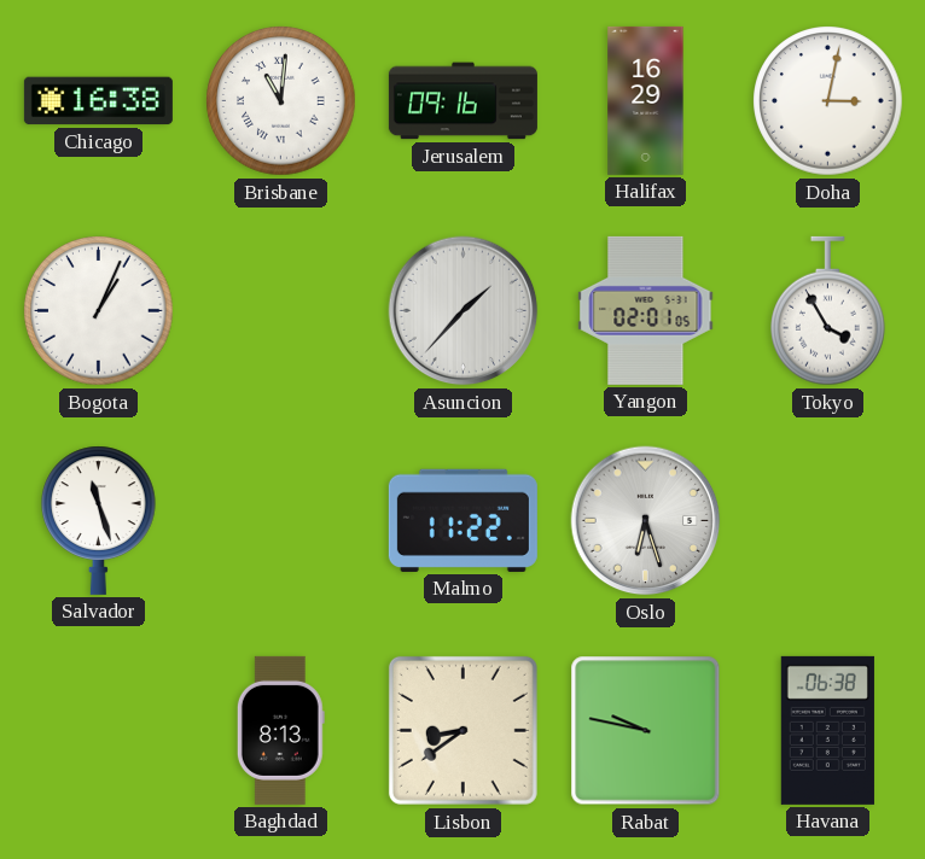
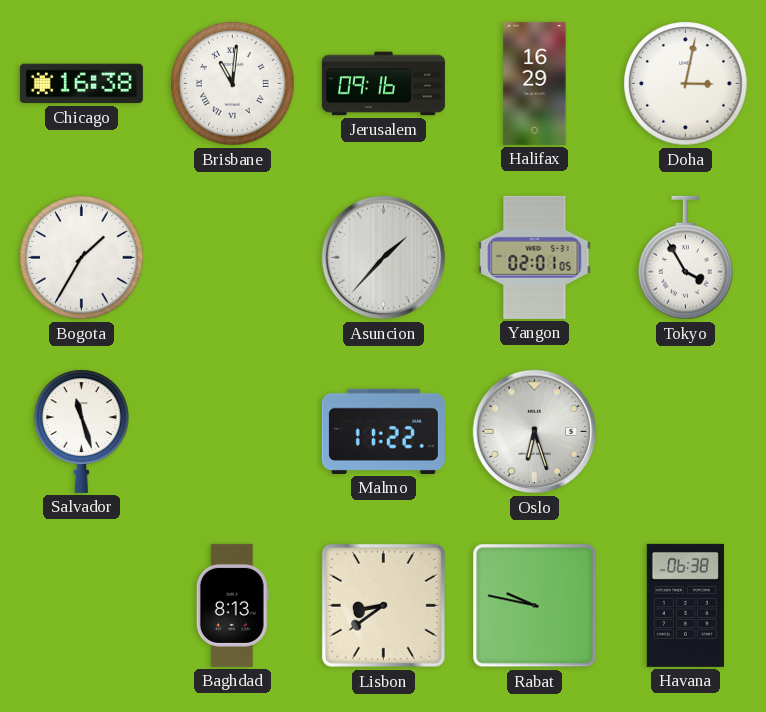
Bogota: 1:04 -> 1:35
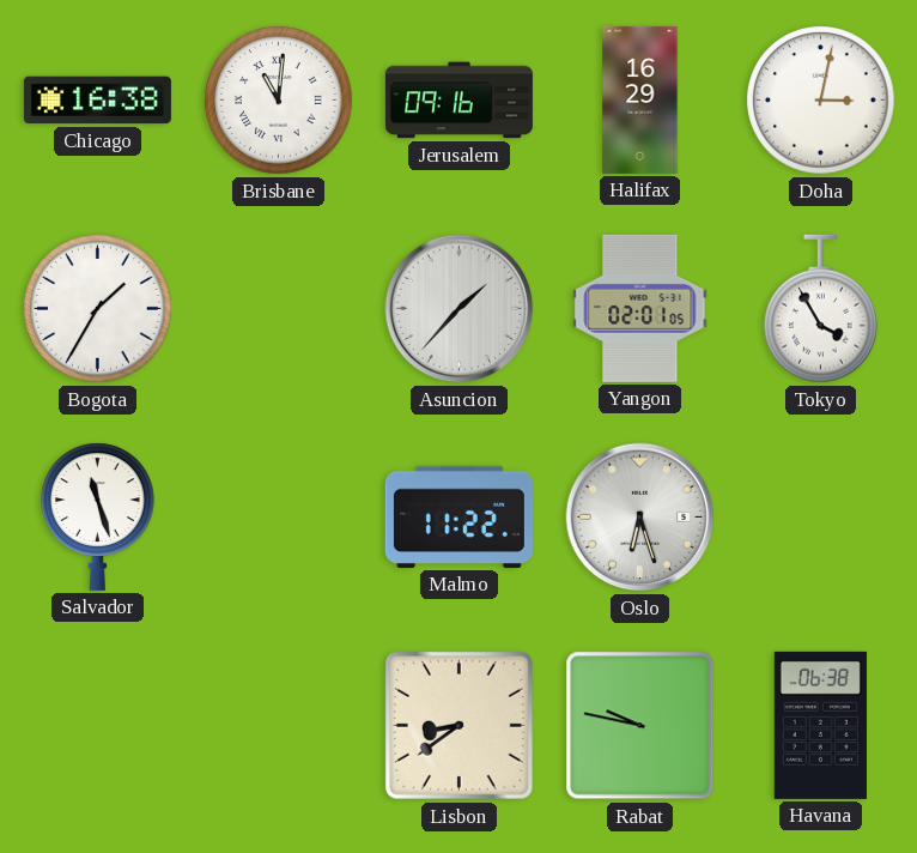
Baghdad: 8:13 -> none
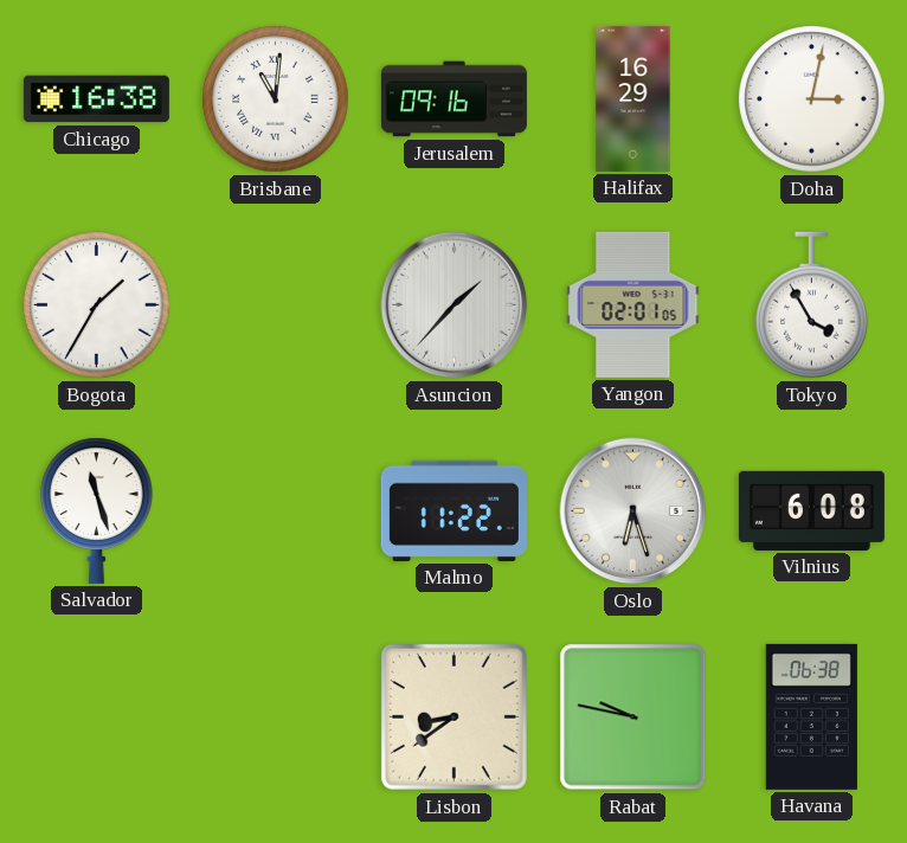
Vilnius: none -> 6:08
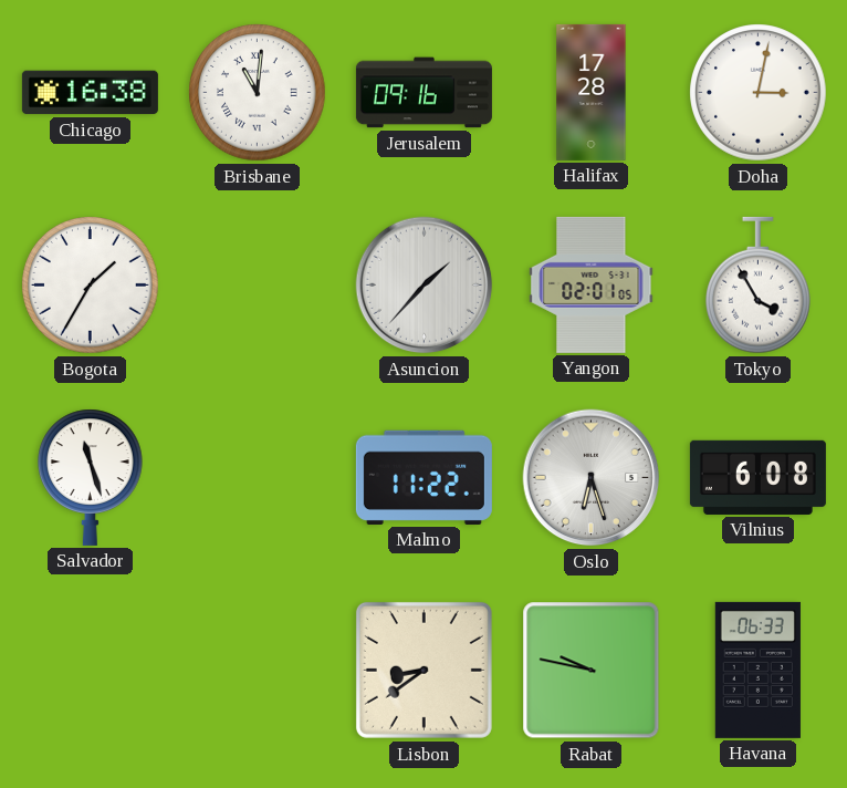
Halifax: 16:29 -> 17:28
Havana: 06:38 -> 06:33
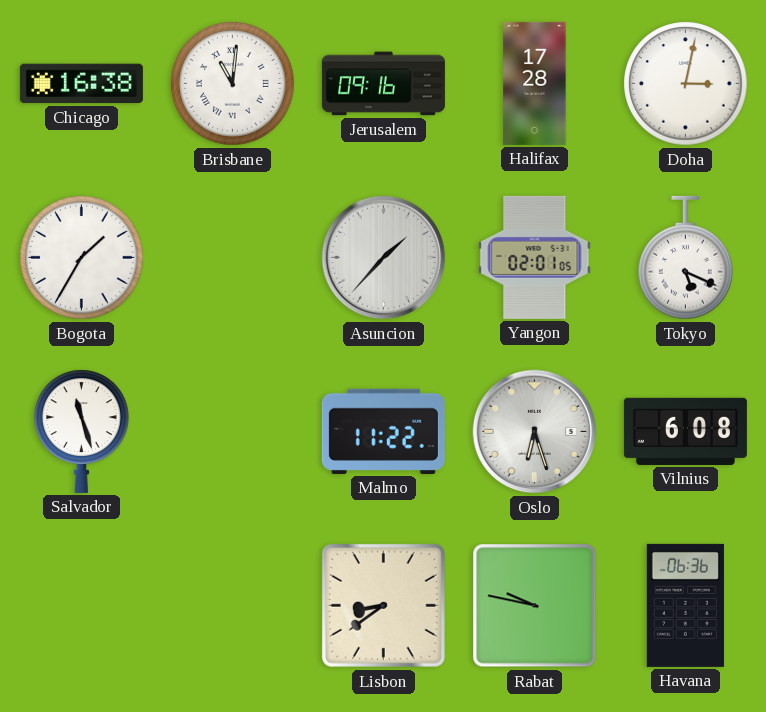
Tokyo: 3:55 -> 5:19
Havana: 06:33 -> 06:36
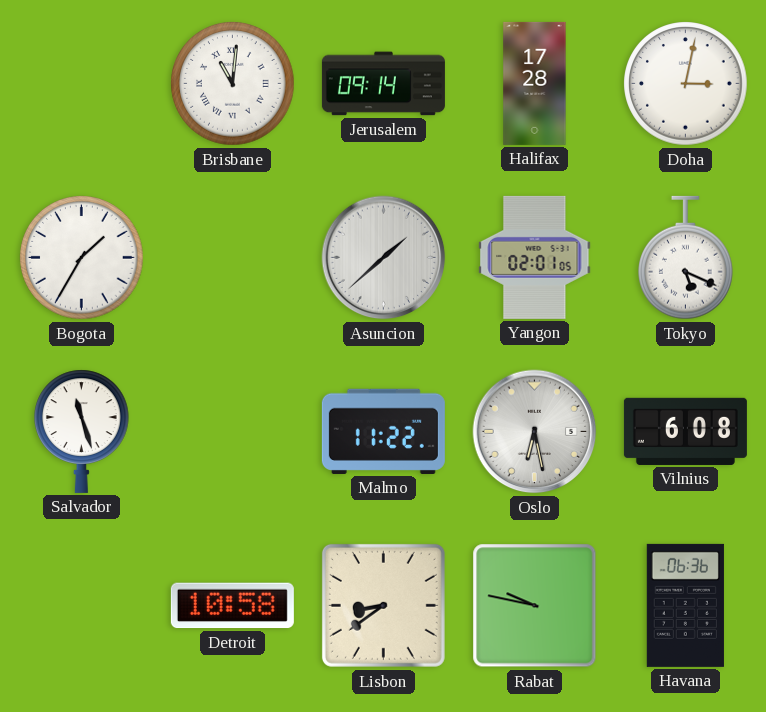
Chicago: 16:38 -> none
Jerusalem: 09:16 -> 09:14
Asuncion: 1:37 -> 1:38
Oslo: 6:27 -> 6:28
Detroit: none -> 10:58
